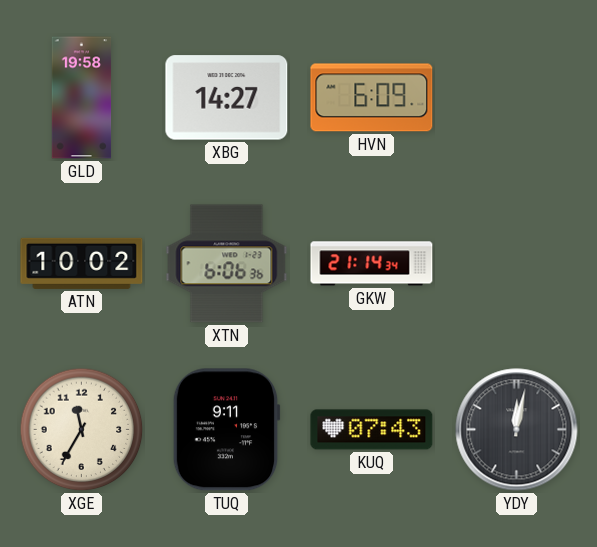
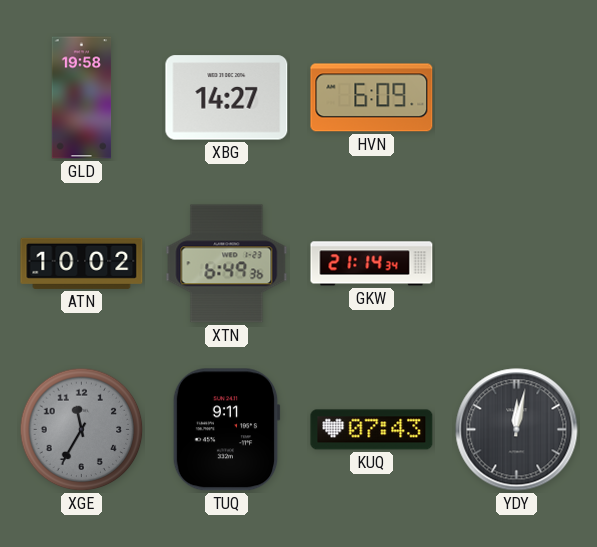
XTN: 6:06 -> 6:49
XGE dial: cream -> grey
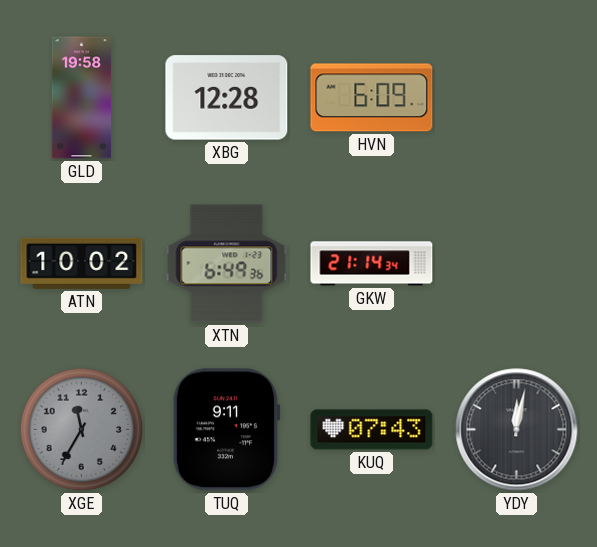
XBG: 14:27 -> 12:28
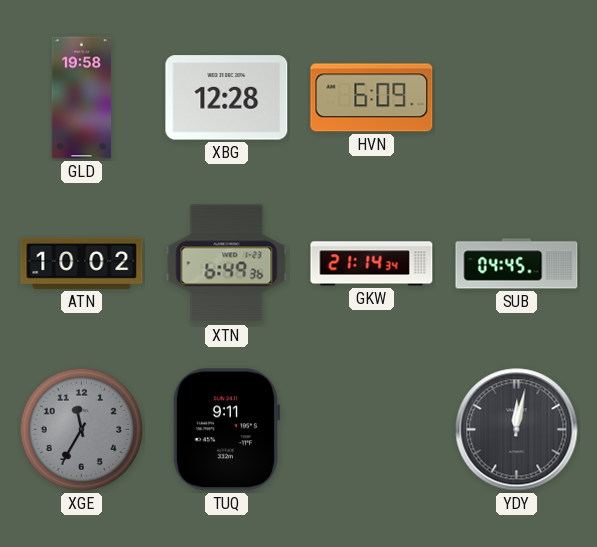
SUB: none -> 04:45
KUQ: 07:43 -> none
